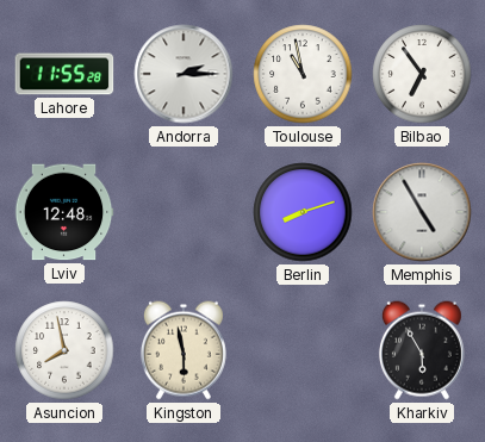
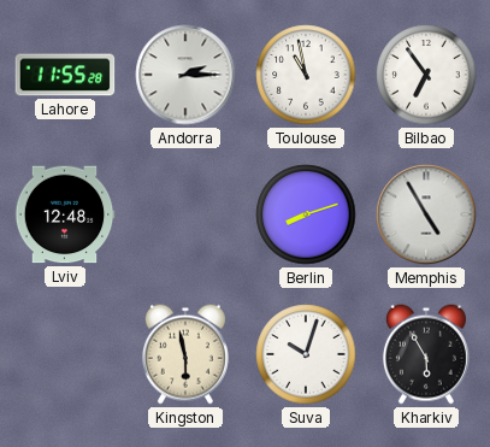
Asuncion: 7:58 -> none
Suva: none -> 10:03
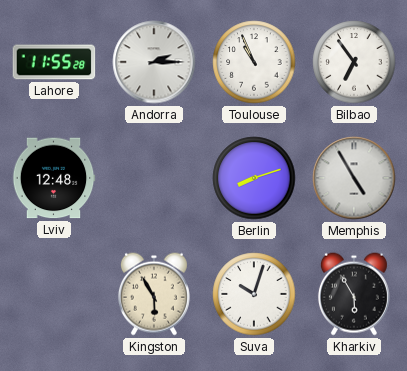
Toulouse: 10:58 -> 10:56
Kingston: 5:58 -> 5:55
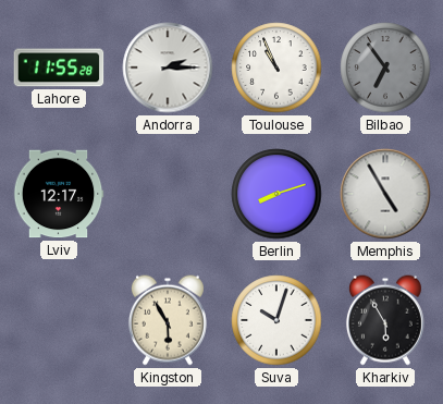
Bilbao dial: white -> grey
Lviv: 12:48 -> 12:17
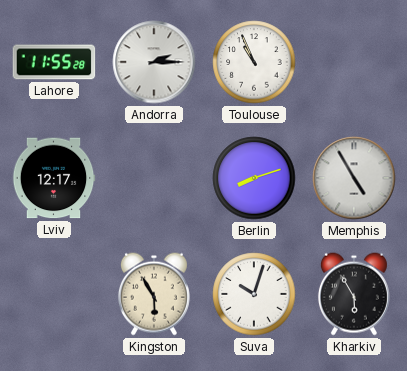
Bilbao: 6:54 -> none
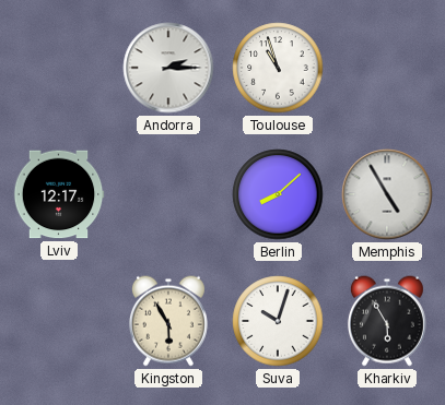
Lahore: 11:55 -> none
Toulouse: 10:56 -> 10:57
Berlin: 8:12 -> 8:08
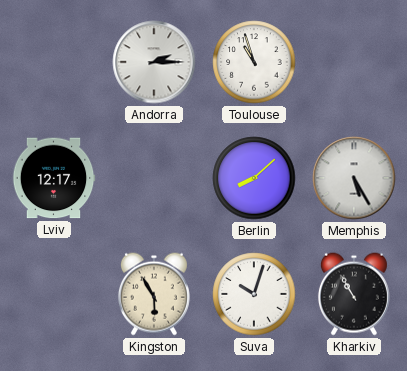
Memphis: 4:55 -> 5:25
Kharkiv: 5:55 -> 10:55
